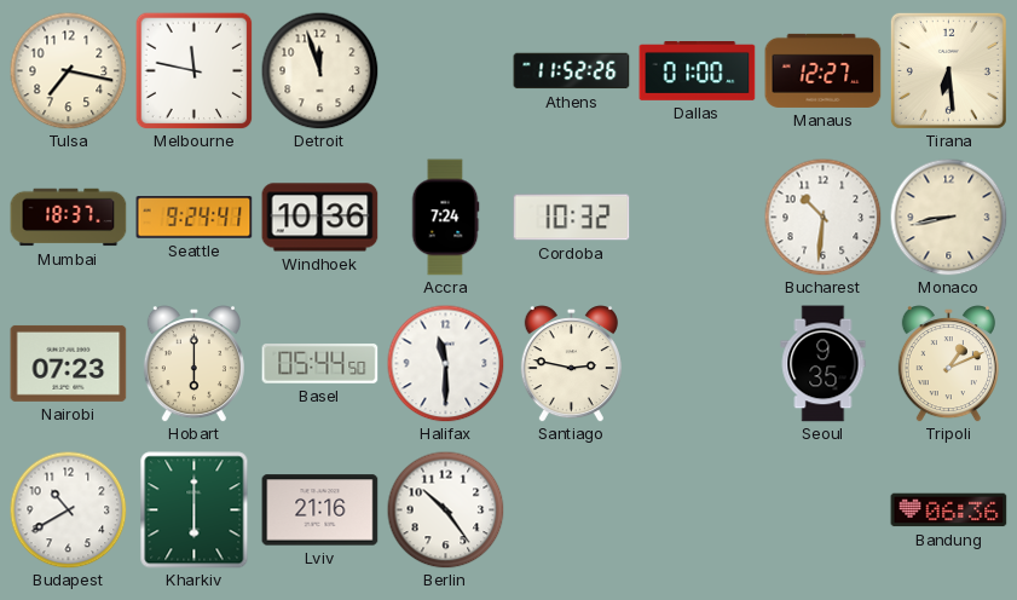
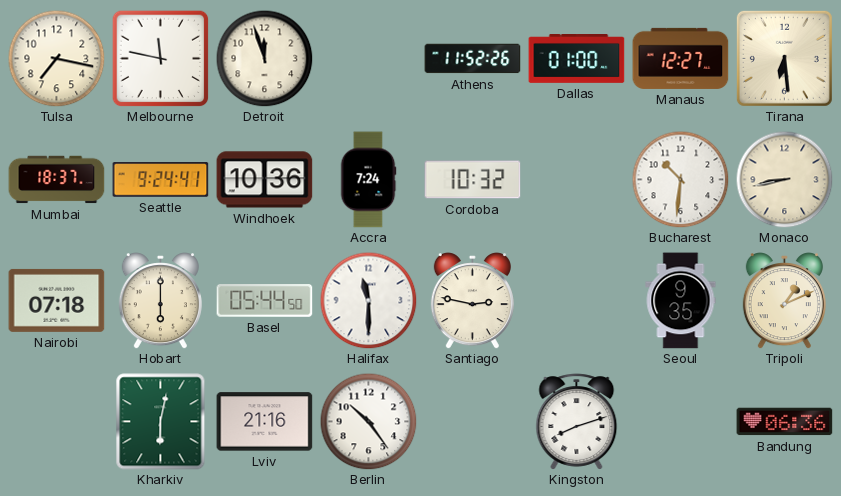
Nairobi: 07:23 -> 07:18
Budapest: 10:40 -> none
Kharkiv: 6:00 -> 6:02
Kingston: none -> 8:12
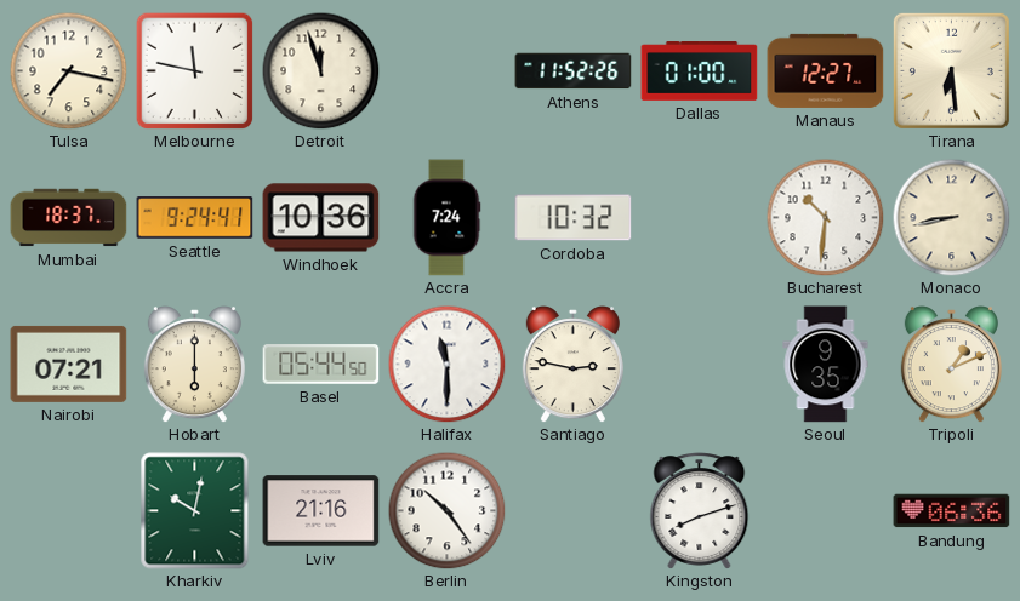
Nairobi: 07:18 -> 07:21
Kharkiv: 6:02 -> 10:02
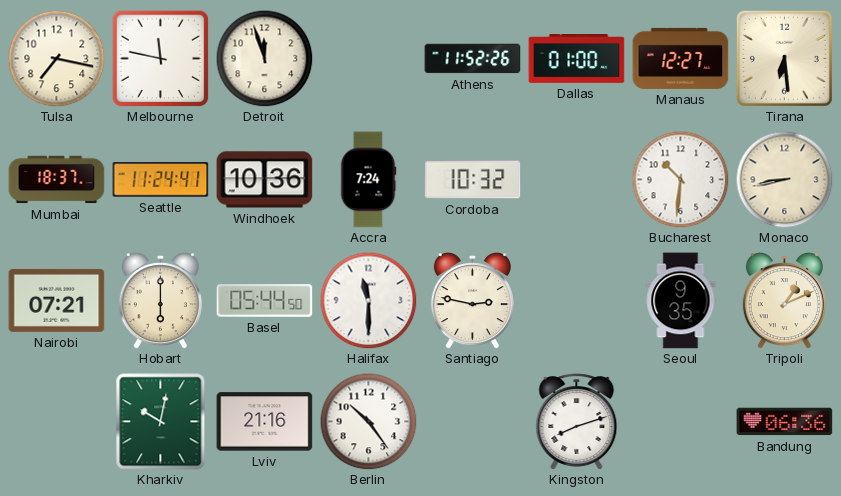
Seattle: 9:24 -> 11:24
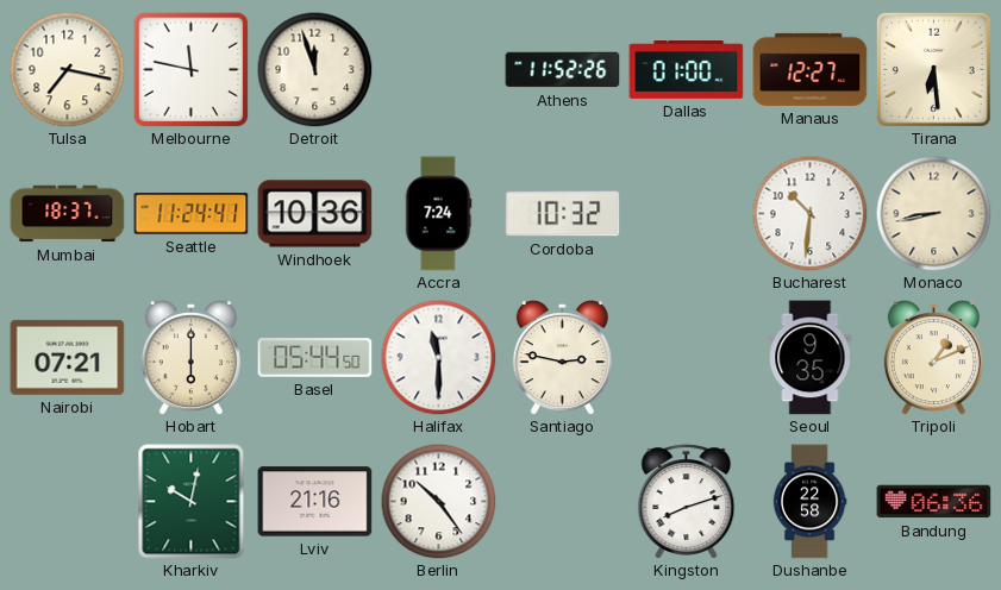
Dushanbe: none -> 22:58
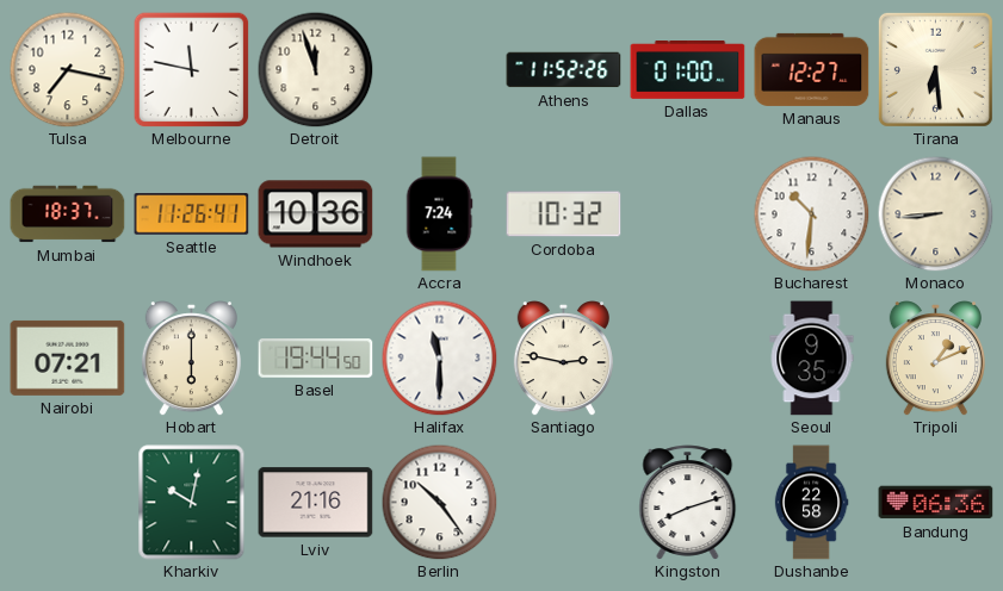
Seattle: 11:24 -> 11:26
Monaco: 8:43 -> 8:44
Basel: 05:44 -> 19:44
